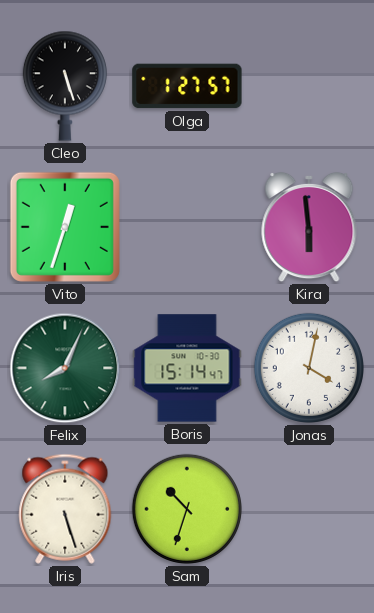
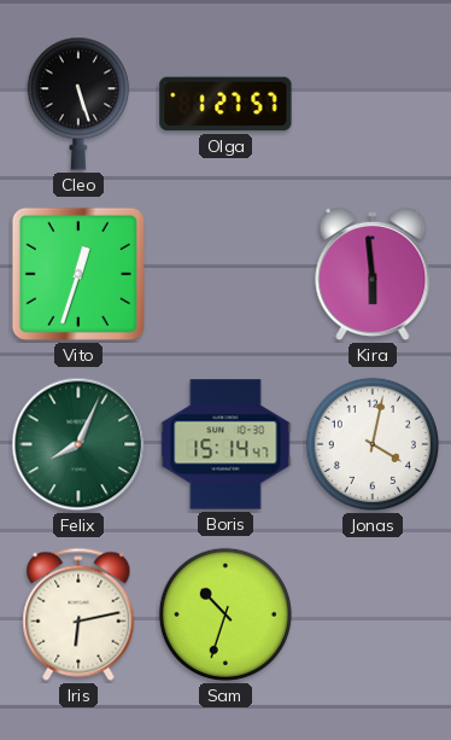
Iris: 5:27 -> 6:13
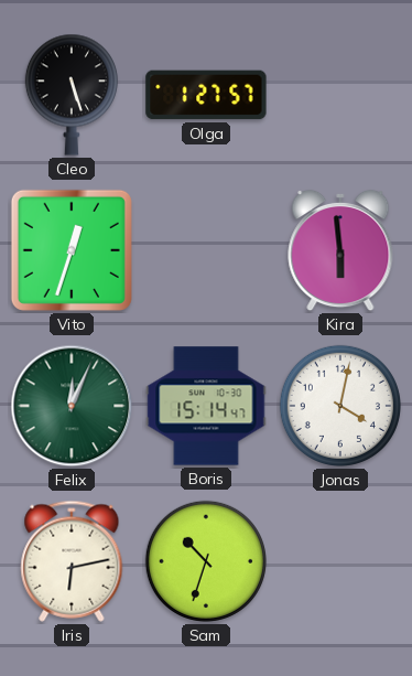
Felix: 8:04 -> 12:04
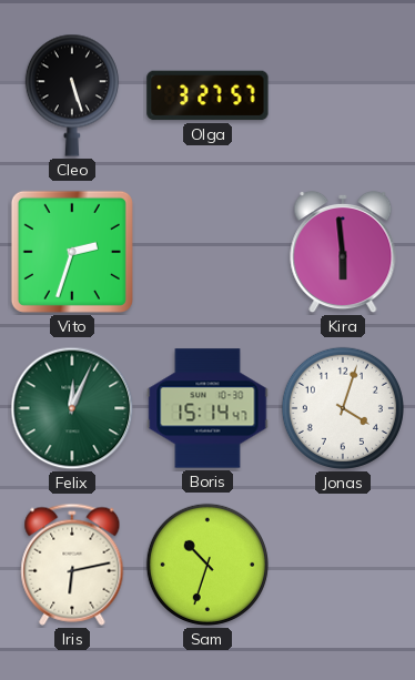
Olga: 1:27 -> 3:27
Vito: 12:33 -> 2:33
Jonas: 4:02 -> 4:03
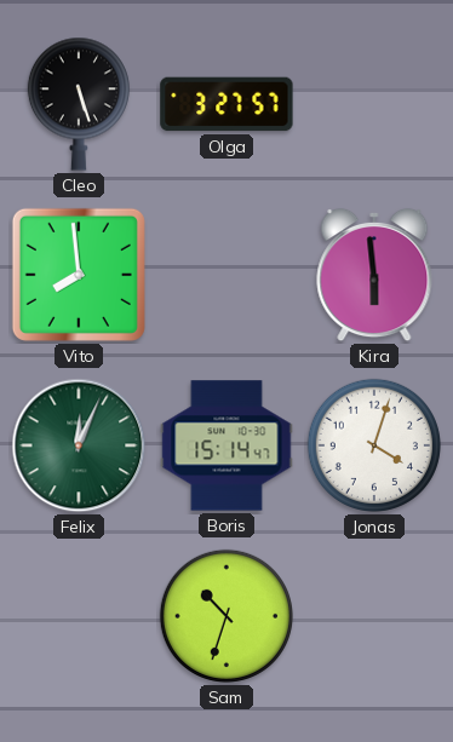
Vito: 2:33 -> 7:59
Iris: 6:13 -> none
